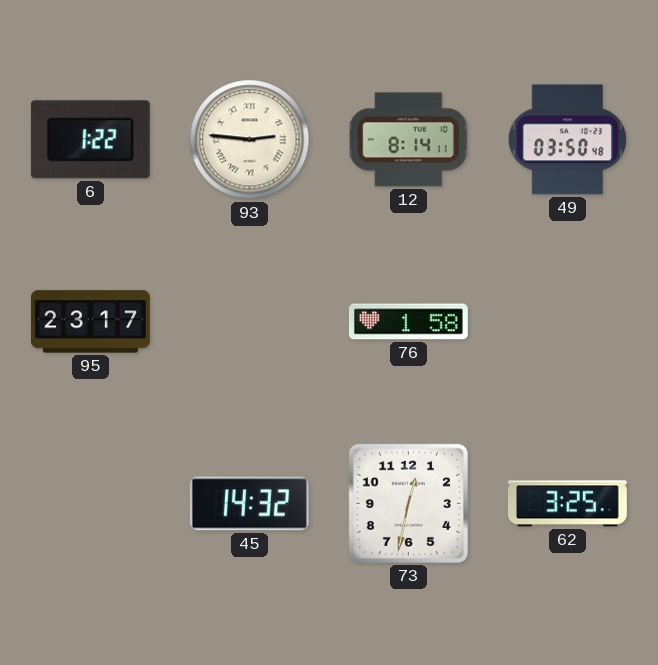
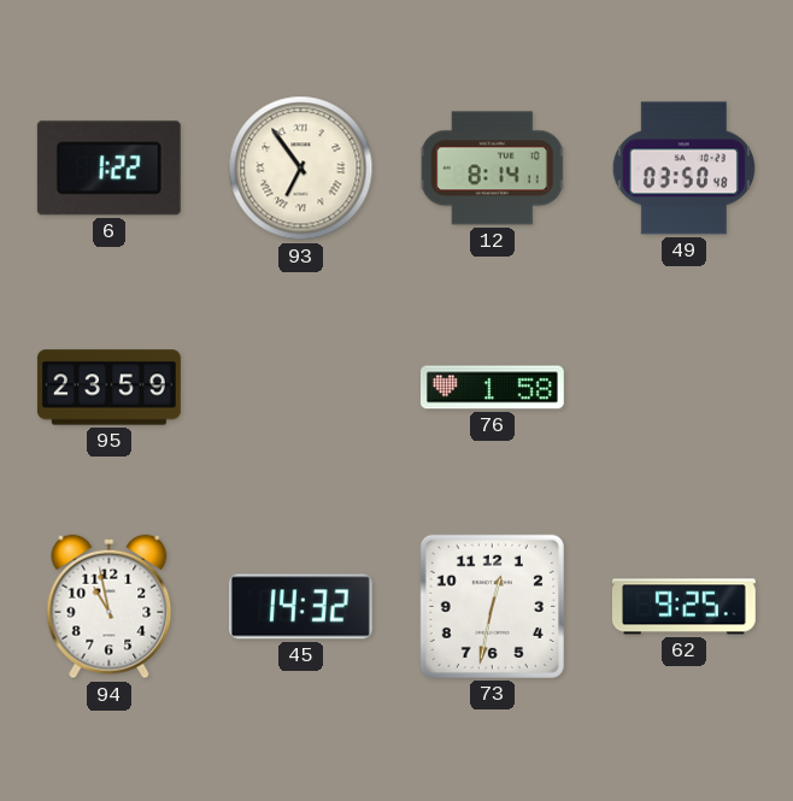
93: 2:46 -> 6:54
95: 23:17 -> 23:59
94: none -> 10:58
62: 3:25 -> 9:25
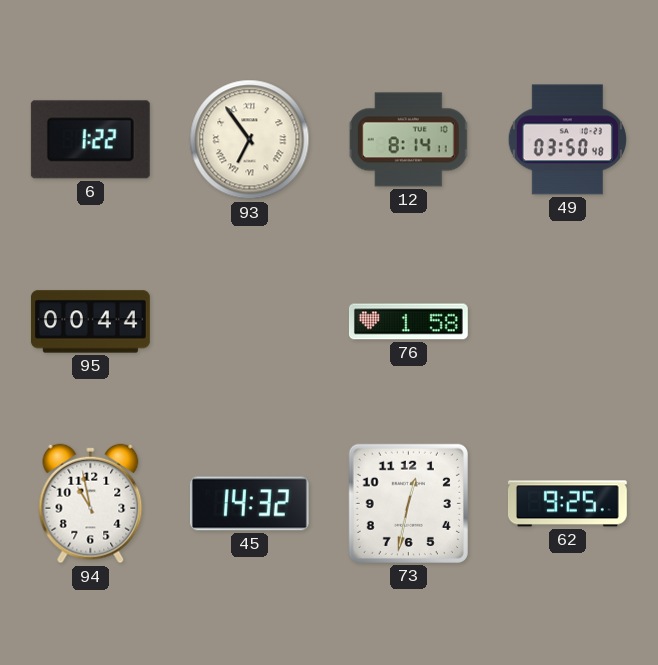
95: 23:59 -> 00:44
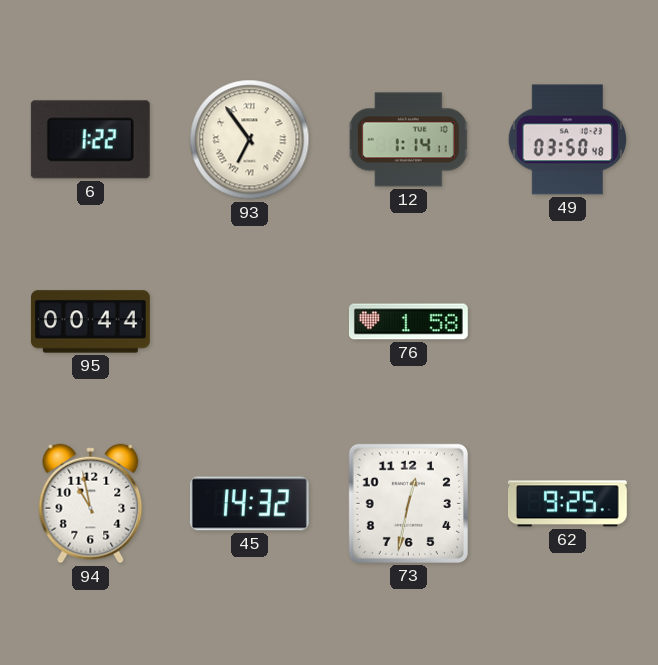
12: 8:14 -> 1:14
